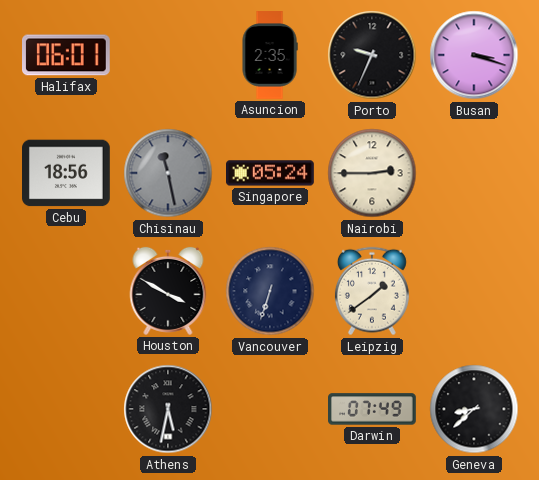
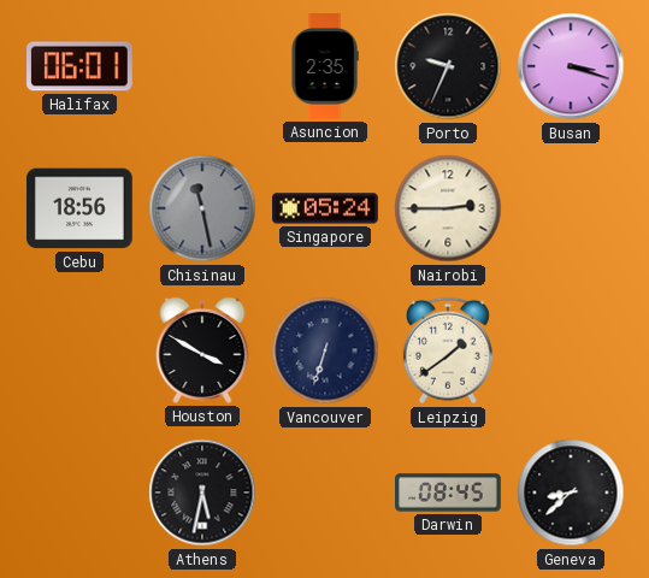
Darwin: 07:49 -> 08:45
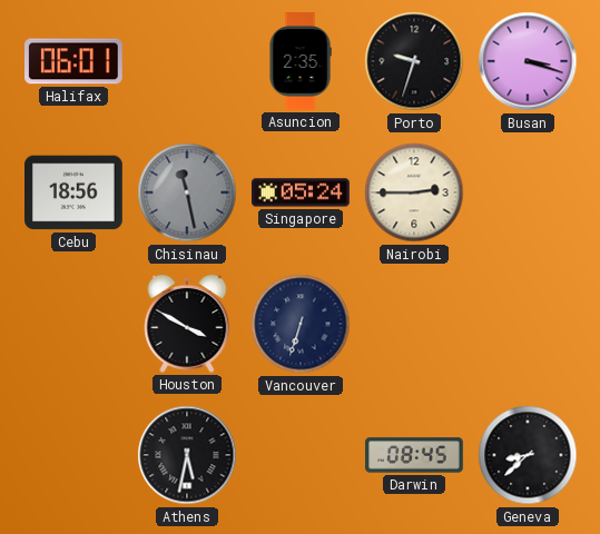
Porto: 9:34 -> 9:33
Leipzig: 1:39 -> none
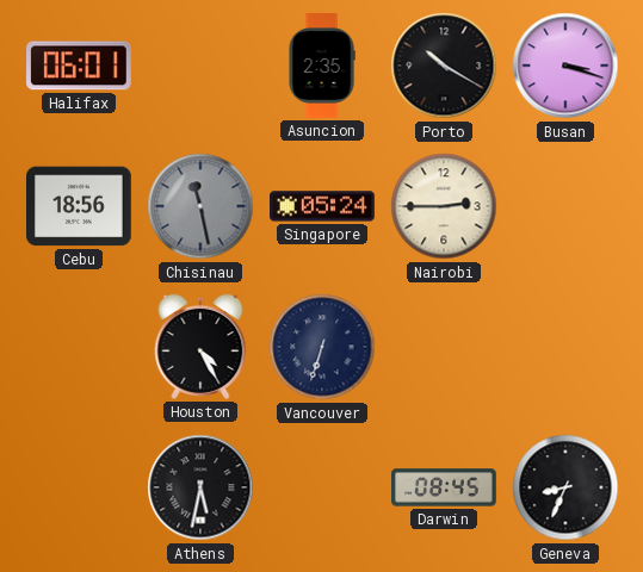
Porto: 9:33 -> 10:20
Houston: 3:50 -> 4:25
Geneva: 8:38 -> 8:34
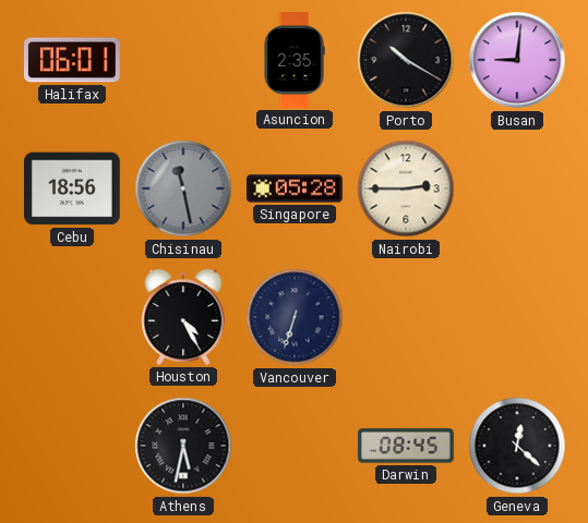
Busan: 3:18 -> 9:01
Singapore: 05:24 -> 05:28
Geneva: 8:34 -> 12:22
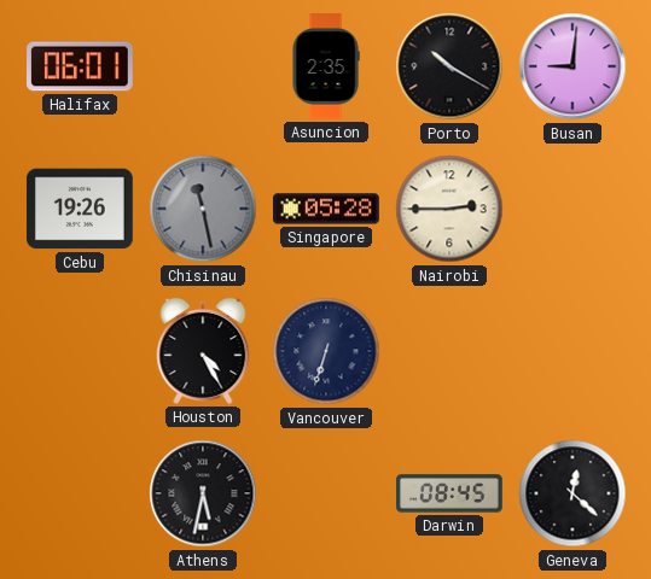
Cebu: 18:56 -> 19:26
